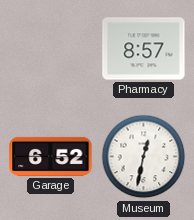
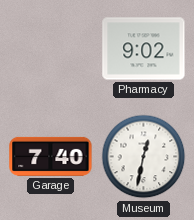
Pharmacy: 8:57 -> 9:02
Garage: 6:52 -> 7:40
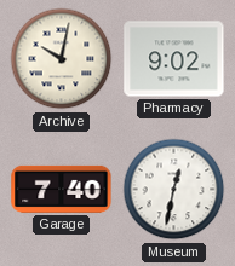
Archive: none -> 10:02
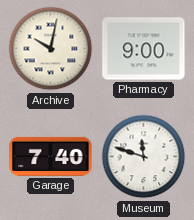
Pharmacy: 9:02 -> 9:00
Museum: 12:32 -> 11:48
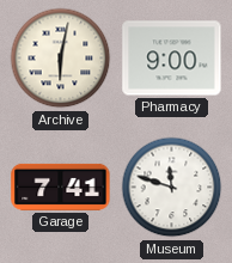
Archive: 10:02 -> 6:02
Garage: 7:40 -> 7:41
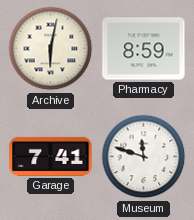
Pharmacy: 9:00 -> 8:59
